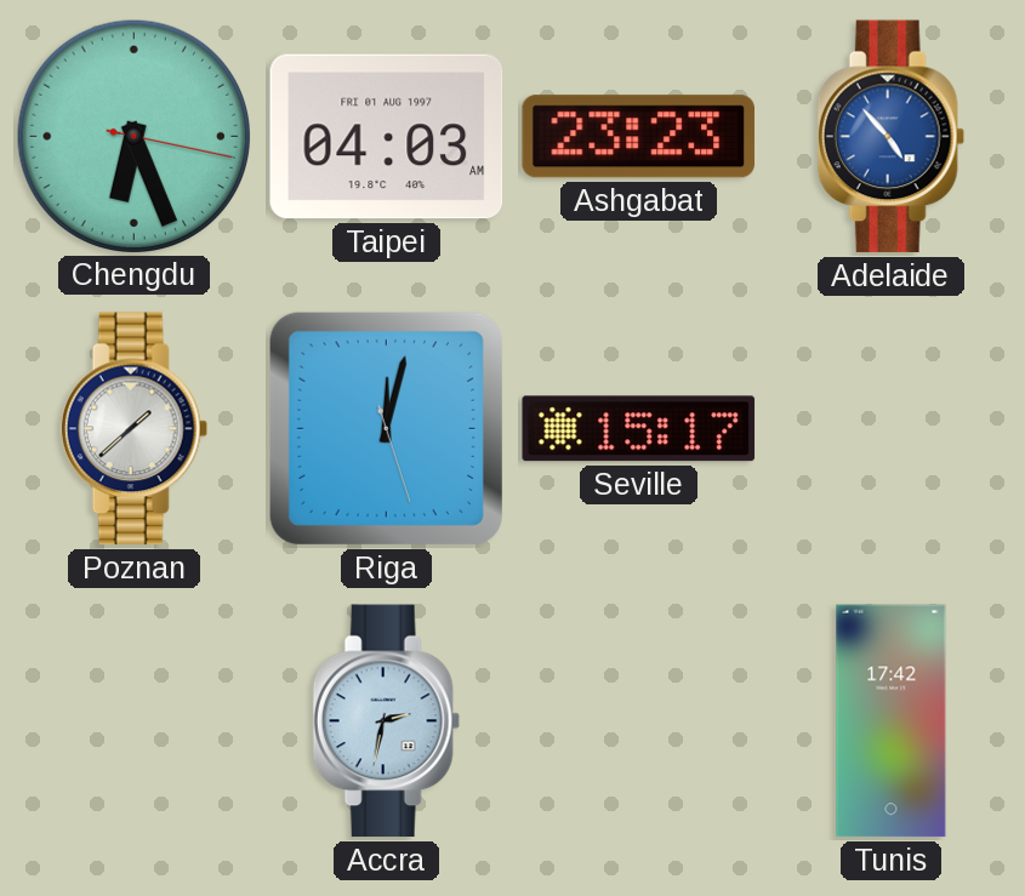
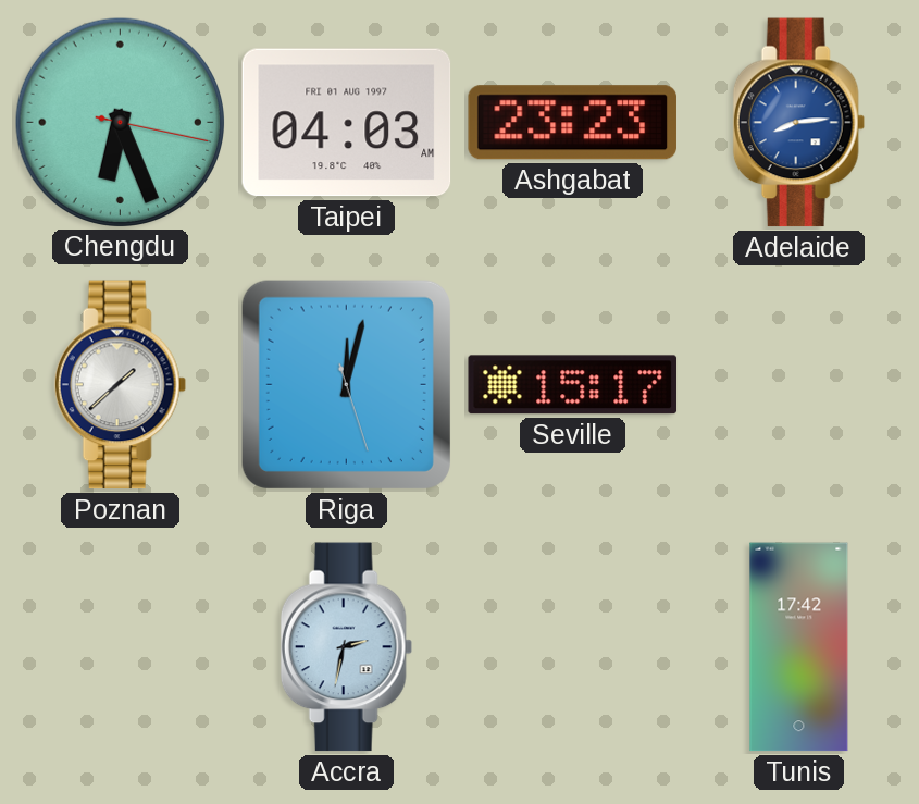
Adelaide: 4:53 -> 8:14
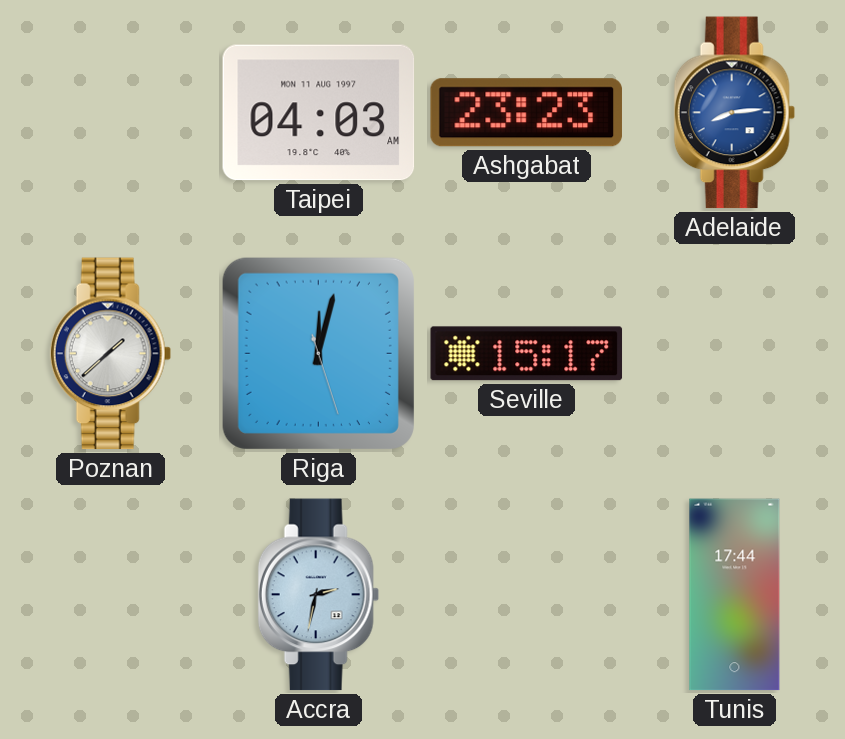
Chengdu: 6:26 -> none
Taipei date: FRI 01 AUG 1997 -> MON 11 AUG 1997
Tunis: 17:42 -> 17:44
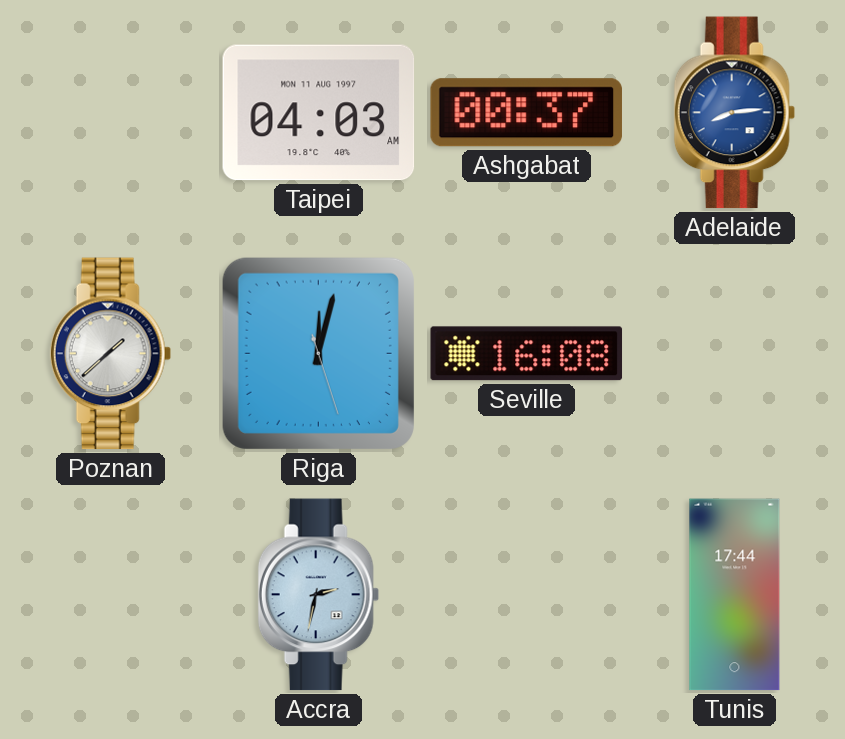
Ashgabat: 23:23 -> 00:37
Seville: 15:17 -> 16:08
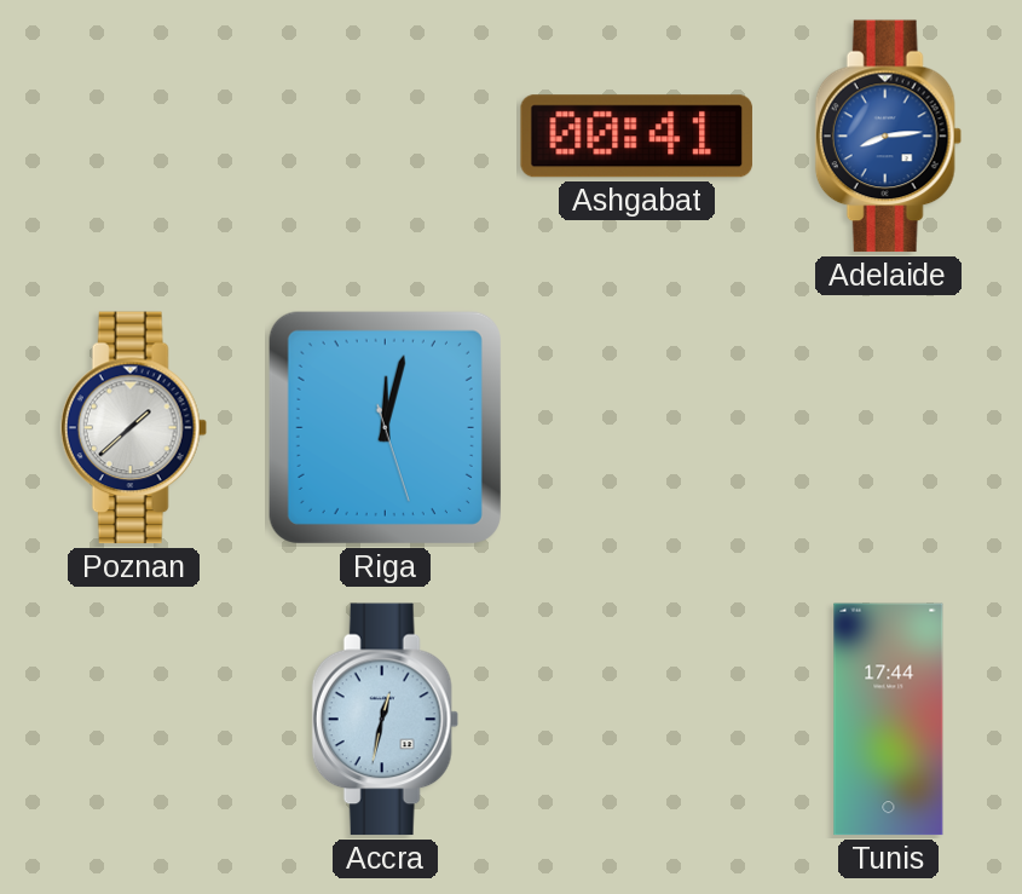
Taipei: 04:03 -> none
Ashgabat: 00:37 -> 00:41
Seville: 16:08 -> none
Accra: 2:32 -> 12:32
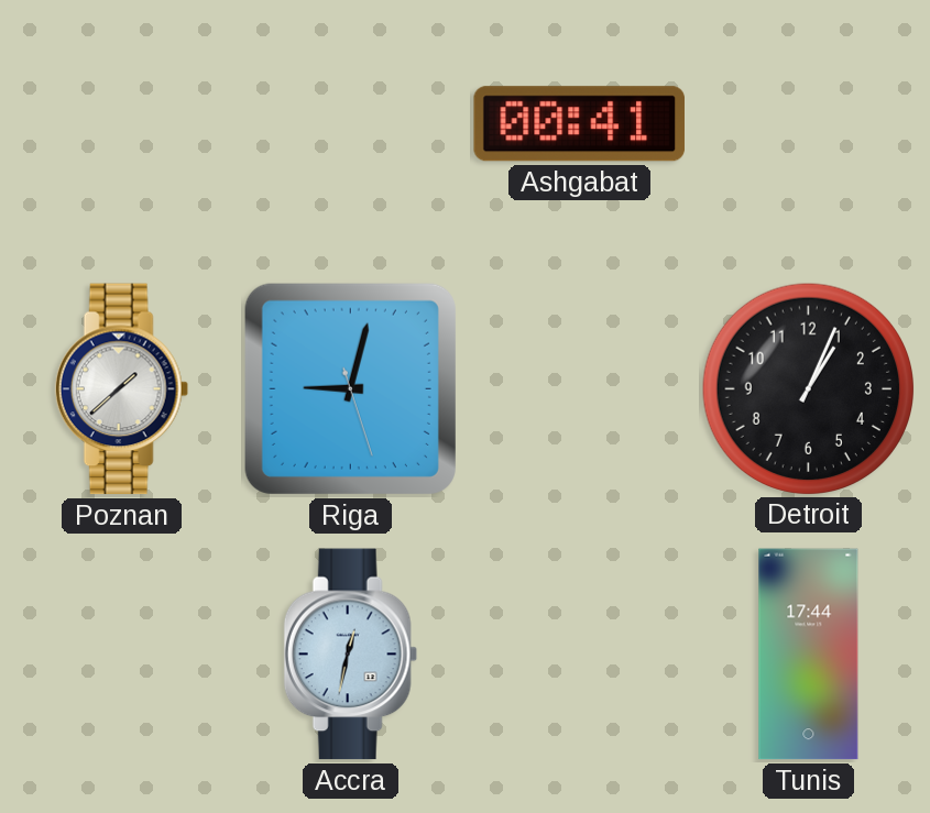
Adelaide: 8:14 -> none
Riga: 12:02 -> 9:02
Detroit: none -> 1:04
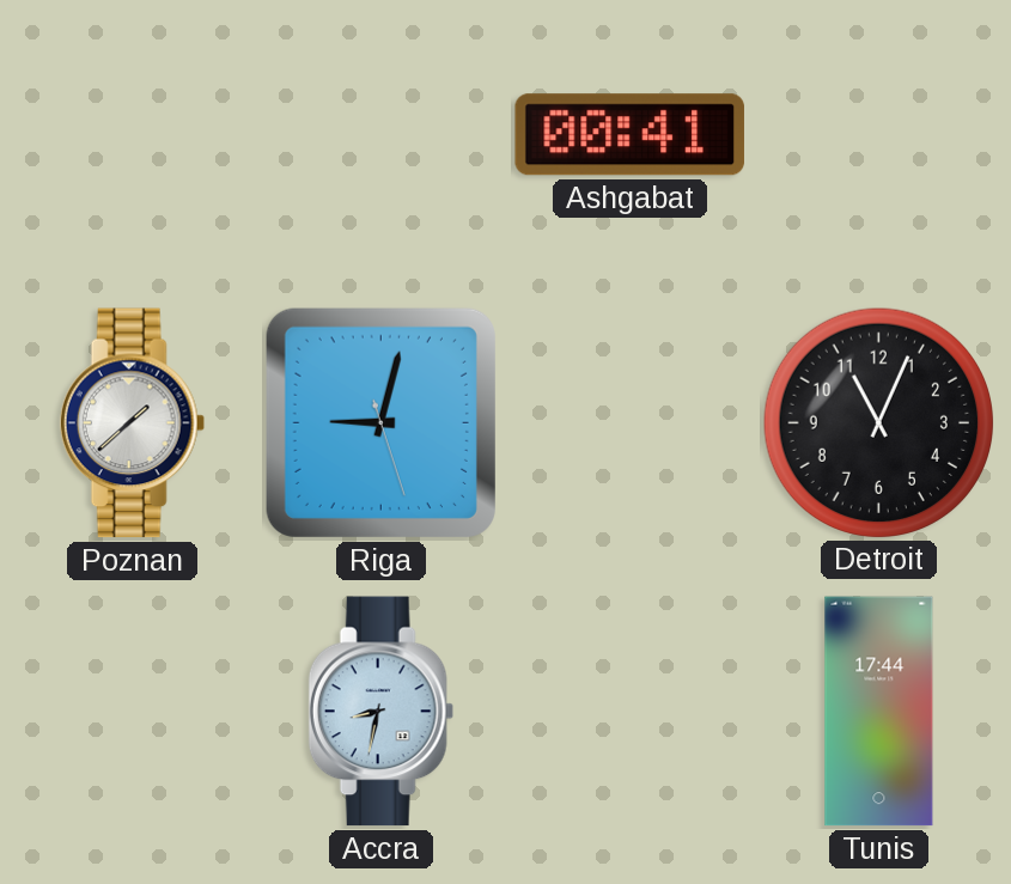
Detroit: 1:04 -> 11:04
Accra: 12:32 -> 8:32
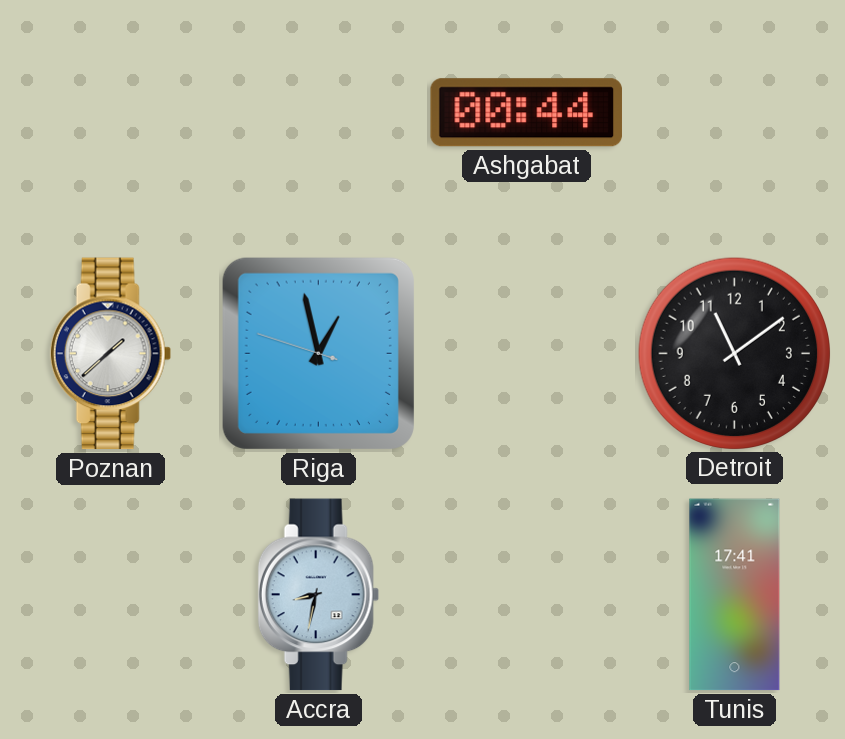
Ashgabat: 00:41 -> 00:44
Riga: 9:02 -> 12:57
Detroit: 11:04 -> 11:09
Tunis: 17:44 -> 17:41
